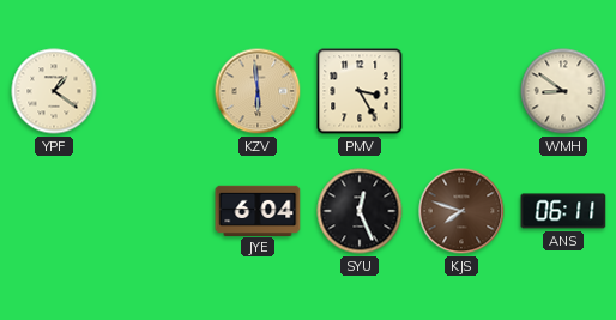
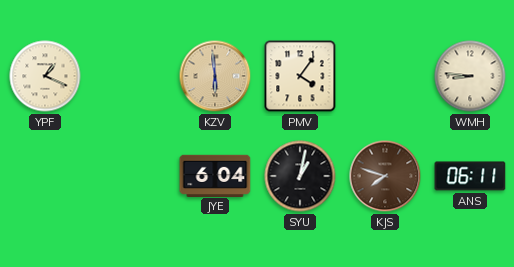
YPF: 1:21 -> 1:19
PMV: 3:25 -> 4:06
WMH: 8:51 -> 8:46
SYU: 12:26 -> 1:02
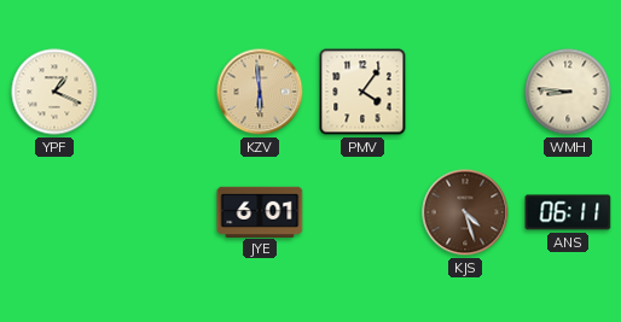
JYE: 6:04 -> 6:01
SYU: 1:02 -> none
KJS: 7:48 -> 4:27
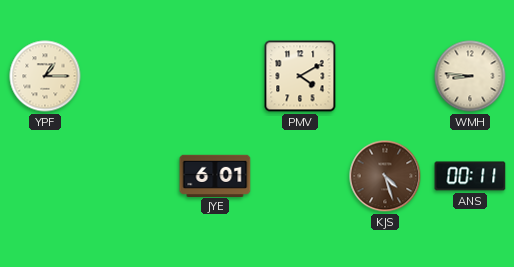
YPF: 1:19 -> 1:15
KZV: 5:59 -> none
PMV: 4:06 -> 4:10
ANS: 06:11 -> 00:11
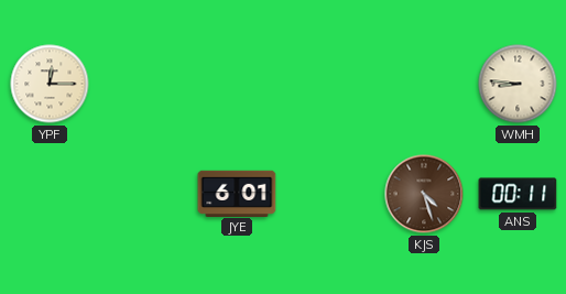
YPF: 1:15 -> 12:15
PMV: 4:10 -> none
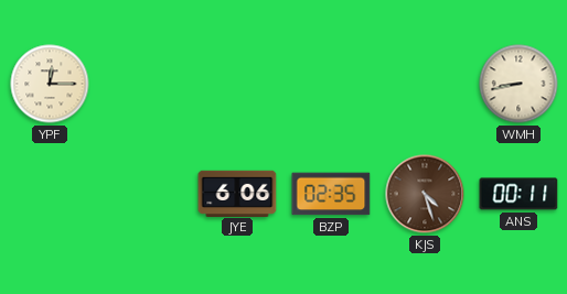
WMH: 8:46 -> 8:43
JYE: 6:01 -> 6:06
BZP: none -> 02:35
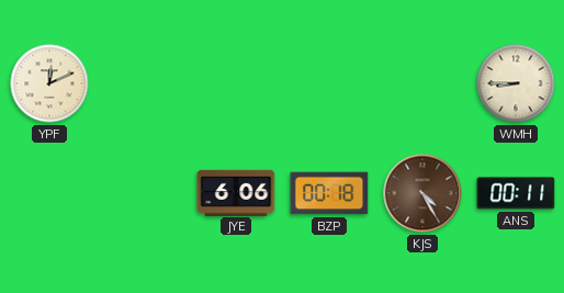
YPF: 12:15 -> 12:11
WMH: 8:43 -> 8:45
BZP: 02:35 -> 00:18
KJS: 4:27 -> 4:25
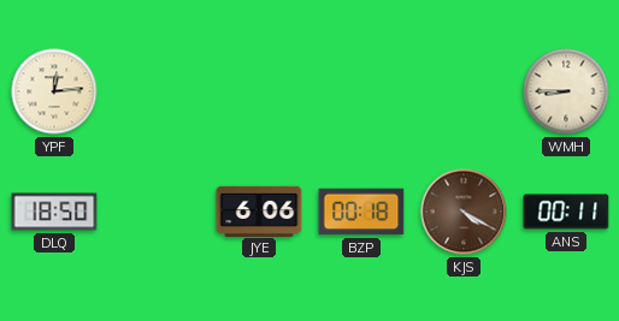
YPF: 12:11 -> 12:14
DLQ: none -> 18:50
KJS: 4:25 -> 4:20
